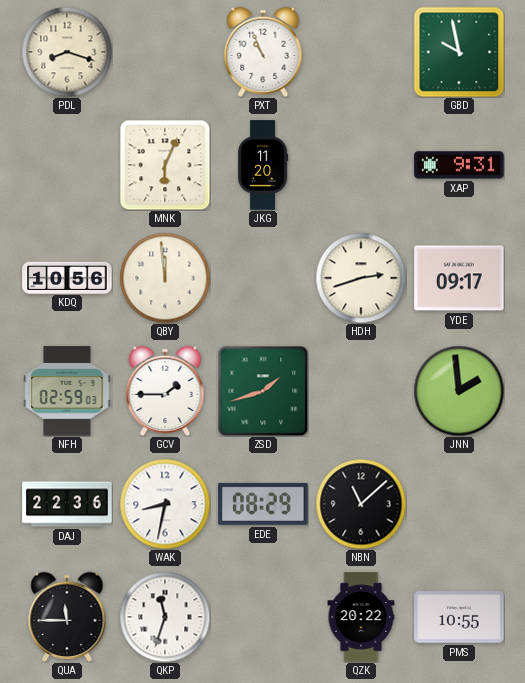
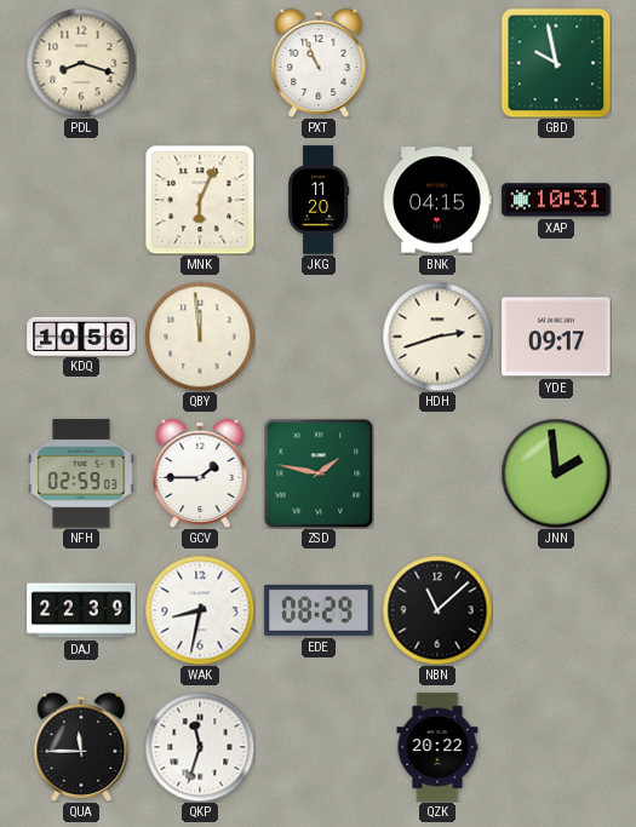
BNK: none -> 04:15
XAP: 9:31 -> 10:31
ZSD: 1:42 -> 1:47
DAJ: 22:36 -> 22:39
PMS: 10:55 -> none
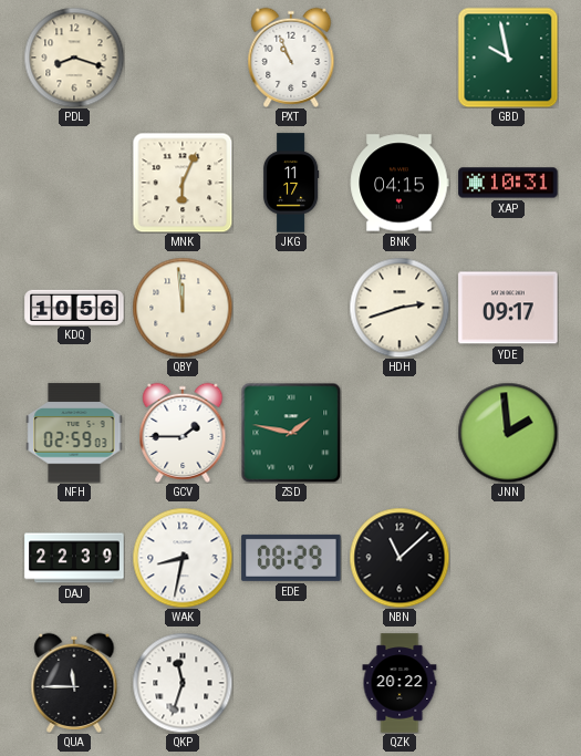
JKG: 11:20 -> 11:17
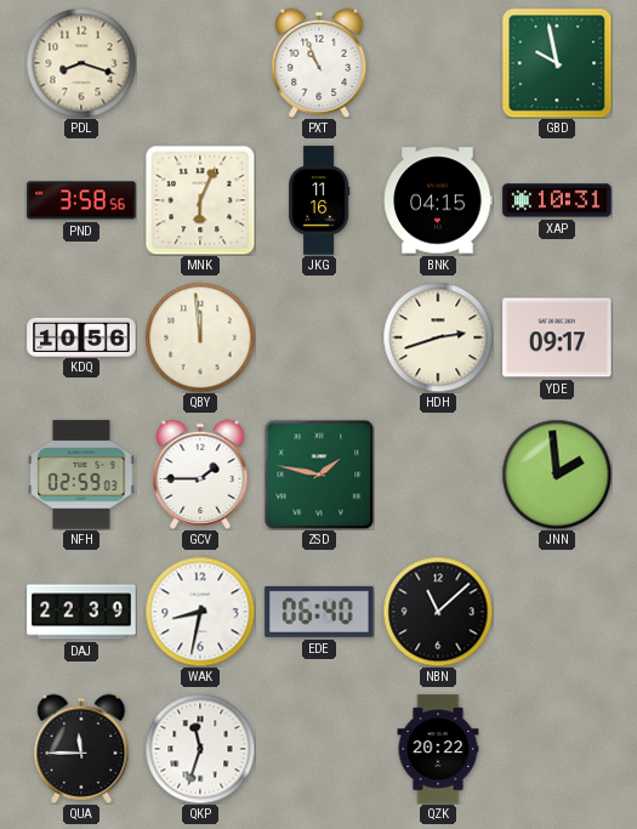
PND: none -> 3:58
JKG: 11:17 -> 11:16
EDE: 08:29 -> 06:40
